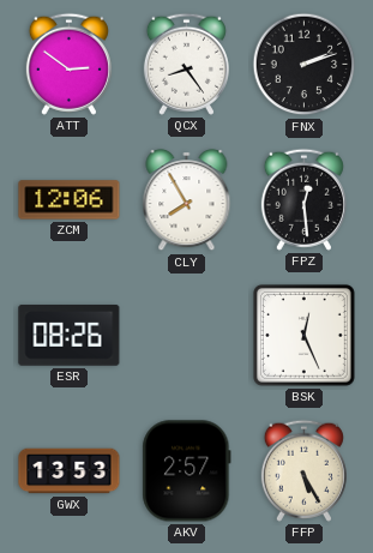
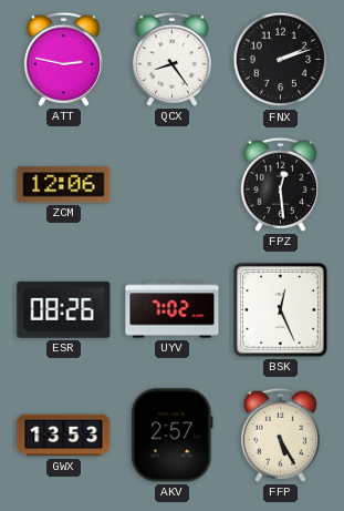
ATT: 2:51 -> 2:47
CLY: 7:55 -> none
UYV: none -> 7:02
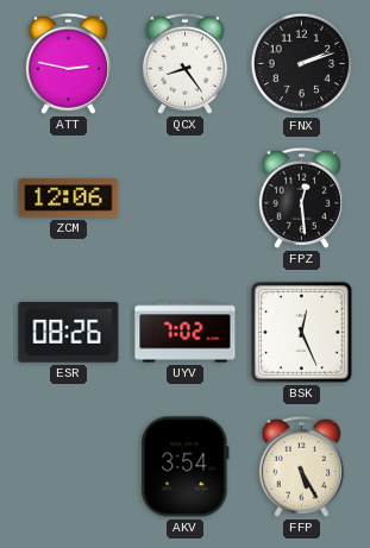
GWX: 13:53 -> none
AKV: 2:57 -> 3:54
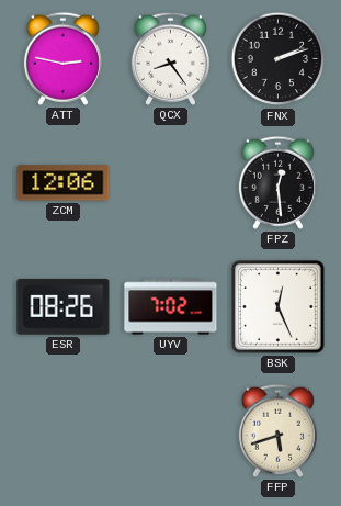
AKV: 3:54 -> none
FFP: 5:25 -> 5:42
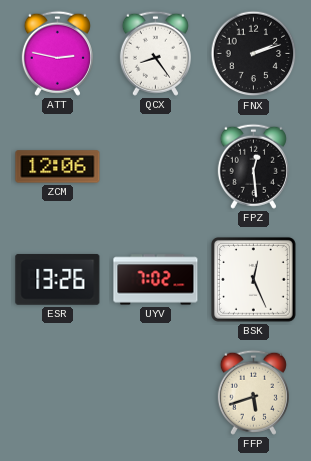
ESR: 08:26 -> 13:26
